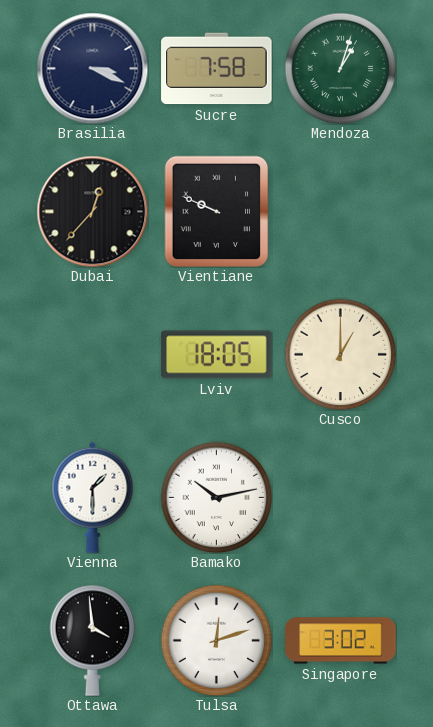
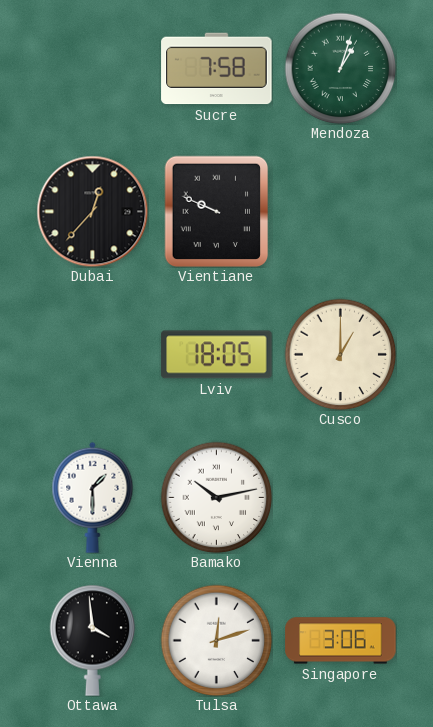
Brasilia: 3:19 -> none
Singapore: 3:02 -> 3:06
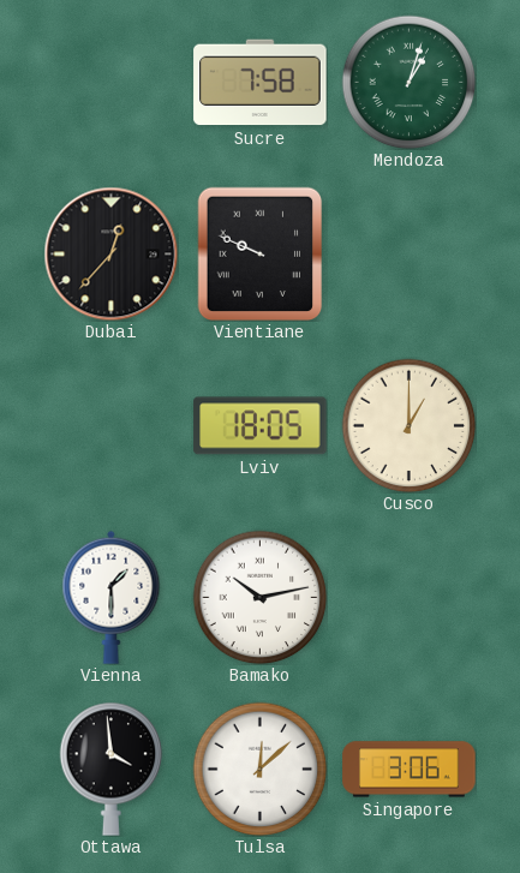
Tulsa: 12:12 -> 12:08
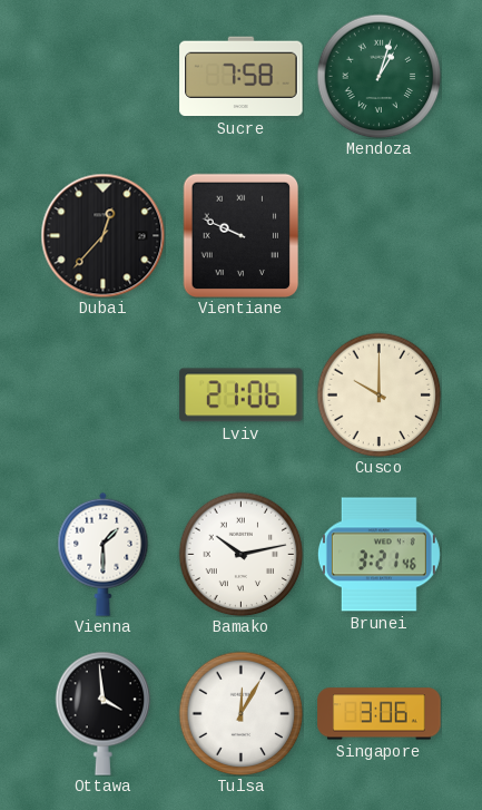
Lviv: 18:05 -> 21:06
Cusco: 1:00 -> 10:00
Brunei: none -> 3:21
Tulsa: 12:08 -> 12:05
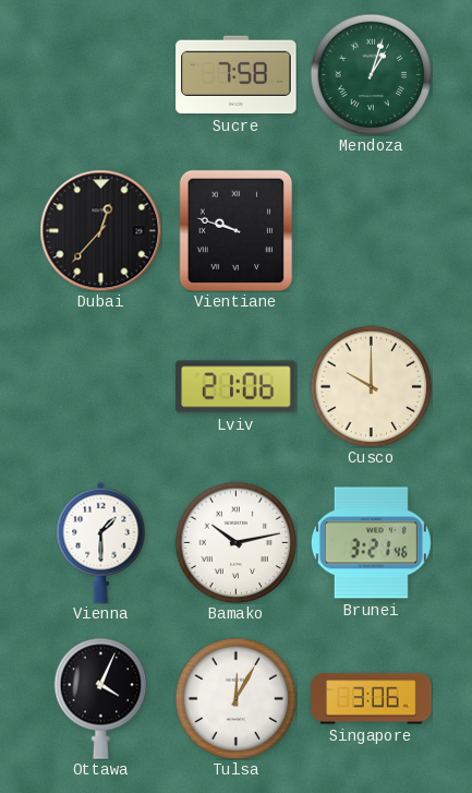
Vientiane: 9:49 -> 9:48
Ottawa: 3:59 -> 4:04
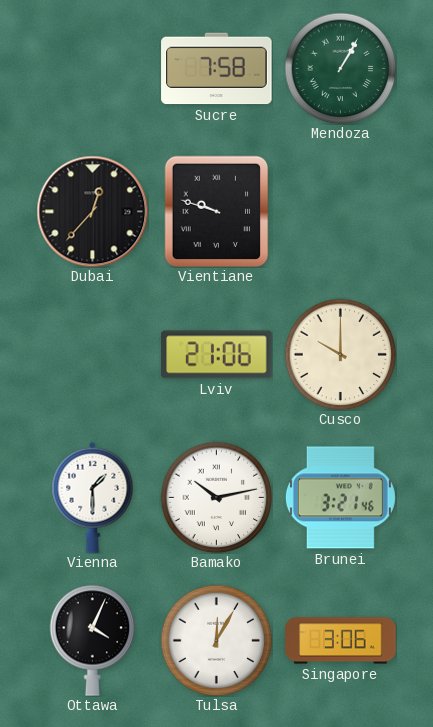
Mendoza: 1:03 -> 1:05
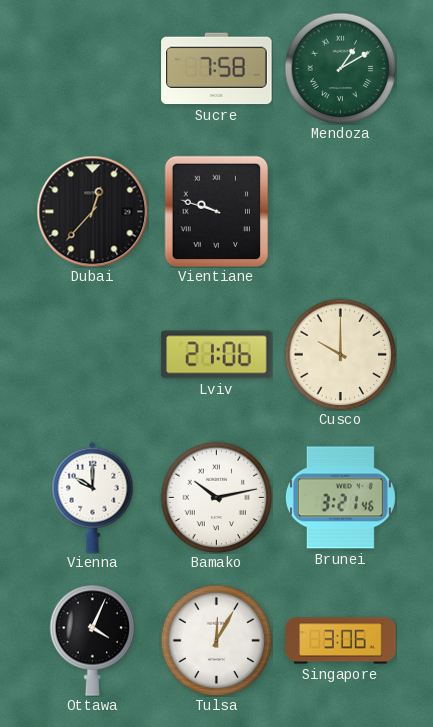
Mendoza: 1:05 -> 1:10
Vienna: 1:30 -> 10:00
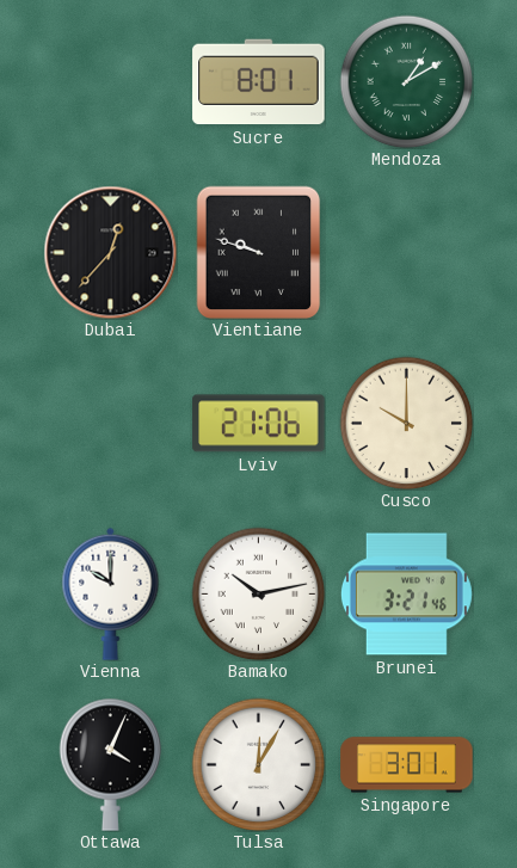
Sucre: 7:58 -> 8:01
Singapore: 3:06 -> 3:01
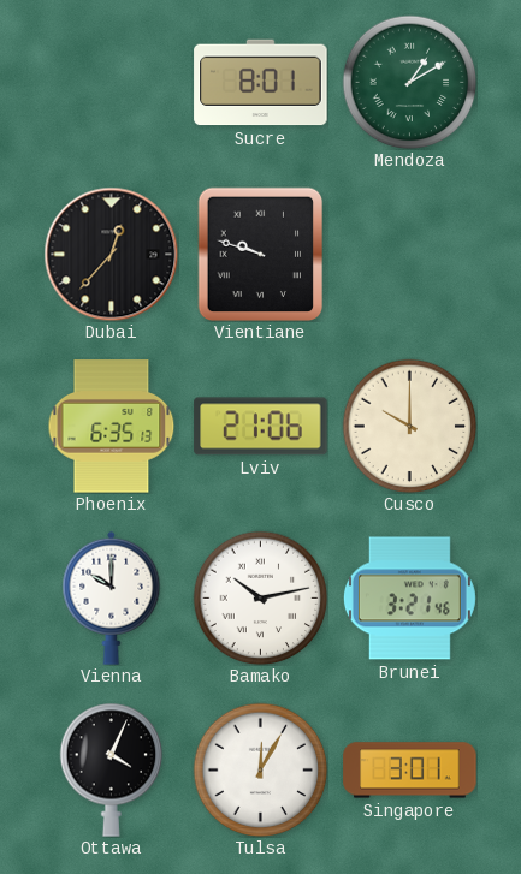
Phoenix: none -> 6:35
